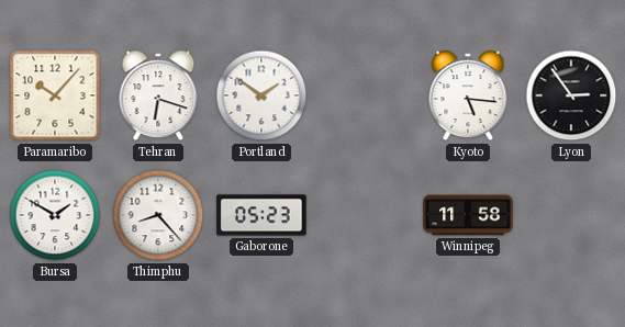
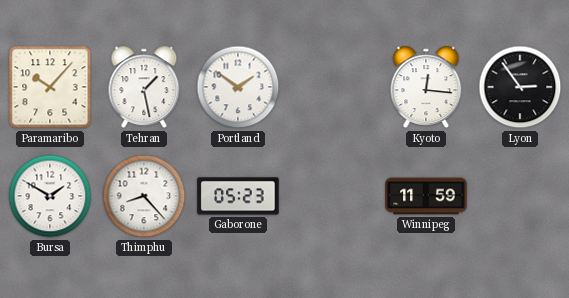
Tehran: 6:18 -> 1:28
Kyoto: 5:16 -> 12:16
Winnipeg: 11:58 -> 11:59
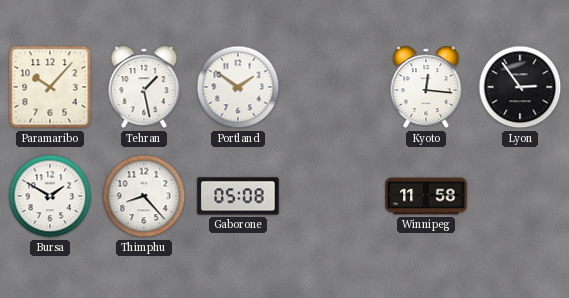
Gaborone: 05:23 -> 05:08
Winnipeg: 11:59 -> 11:58
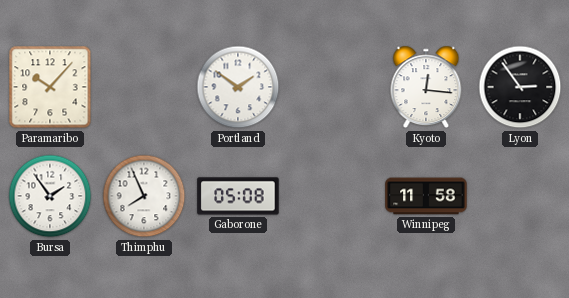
Tehran: 1:28 -> none
Bursa: 1:50 -> 1:54
Thimphu: 8:23 -> 7:56
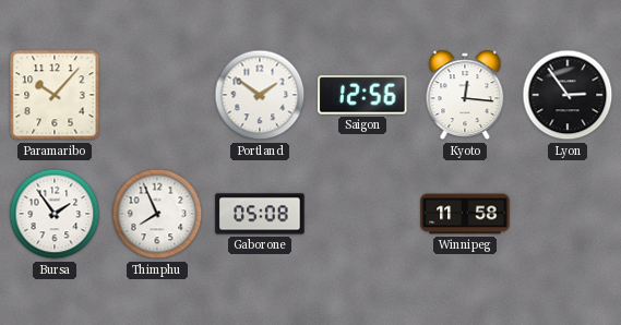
Saigon: none -> 12:56
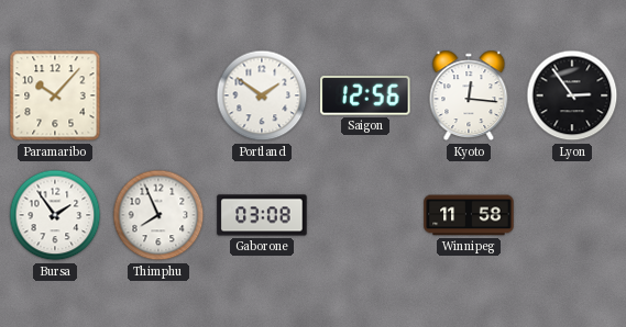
Gaborone: 05:08 -> 03:08
